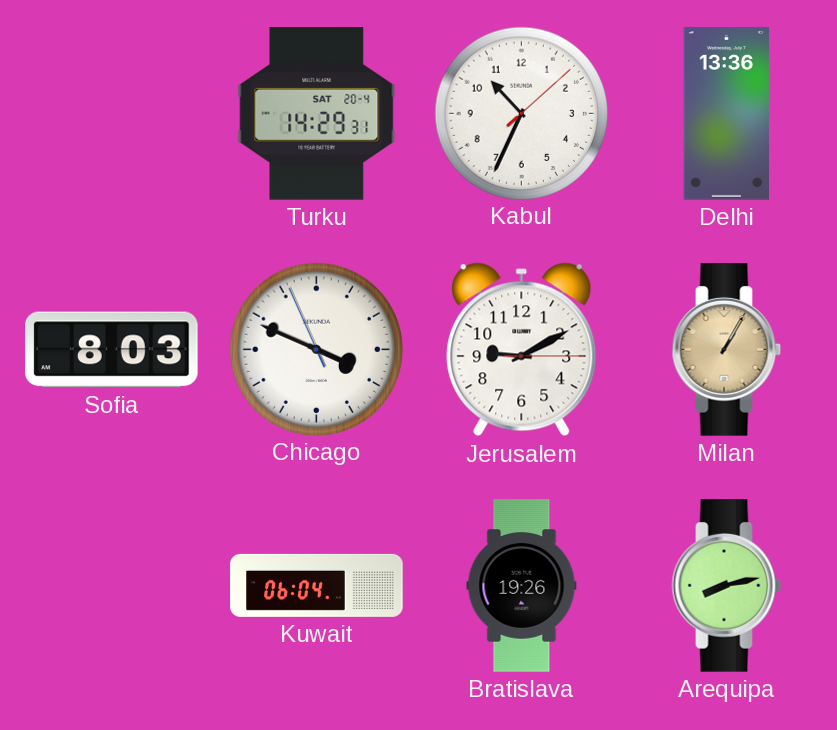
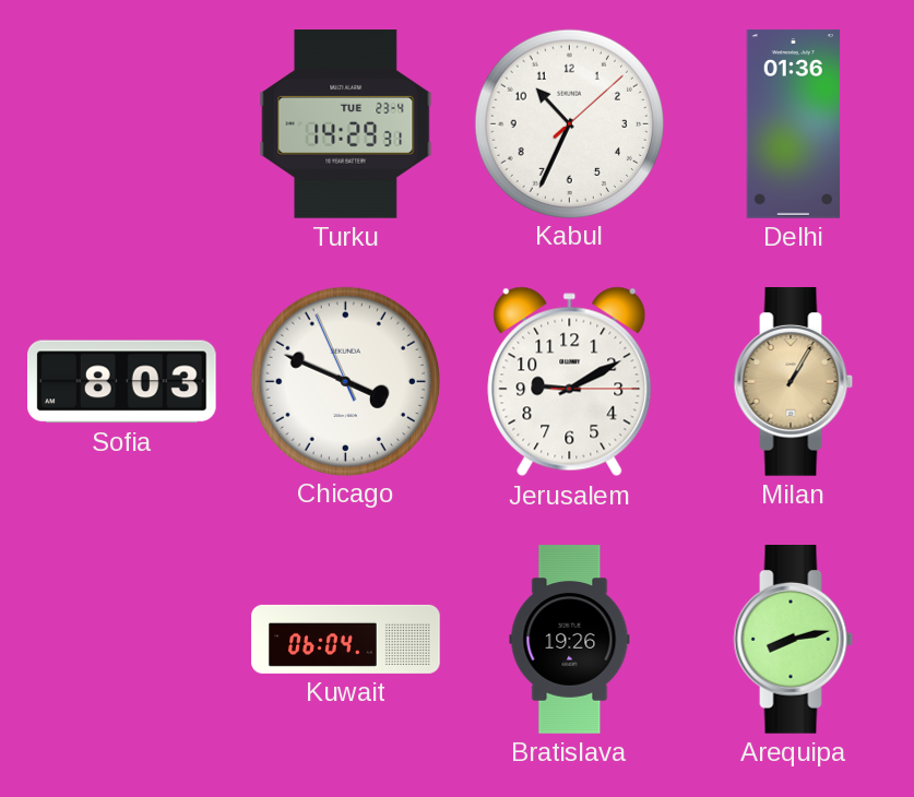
Turku date: SAT 20-4 -> TUE 23-4
Delhi: 13:36 -> 01:36
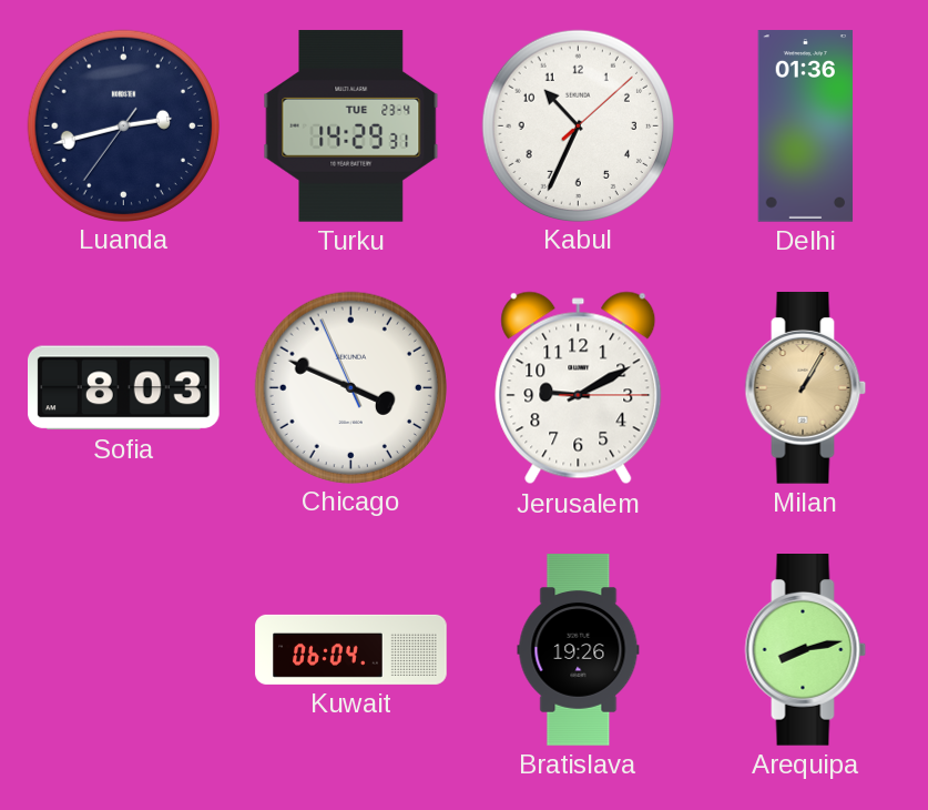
Luanda: none -> 2:42
